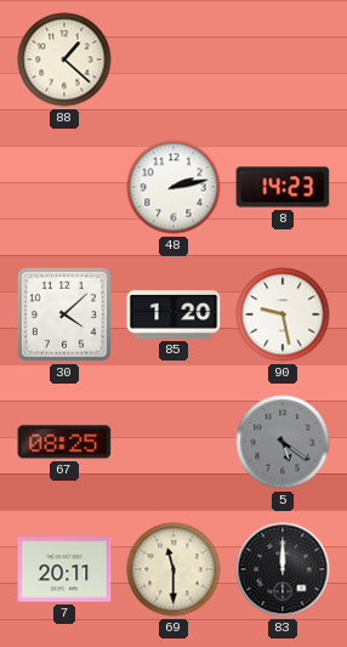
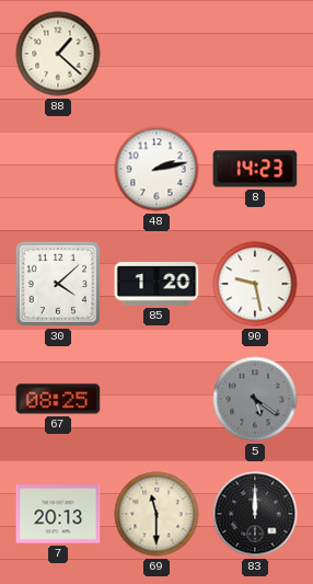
7: 20:11 -> 20:13
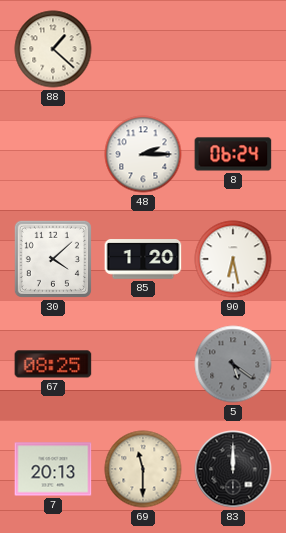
48: 2:13 -> 2:15
8: 14:23 -> 06:24
90: 9:28 -> 6:28
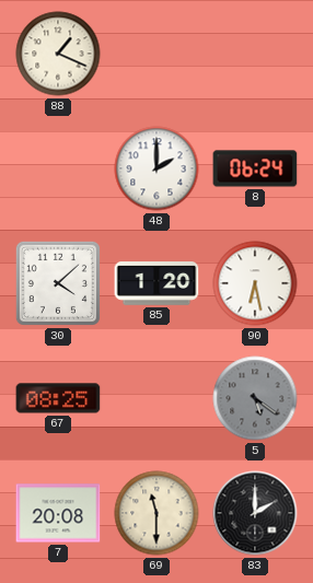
88: 1:22 -> 1:19
48: 2:15 -> 2:00
7: 20:13 -> 20:08
83: 12:00 -> 2:00
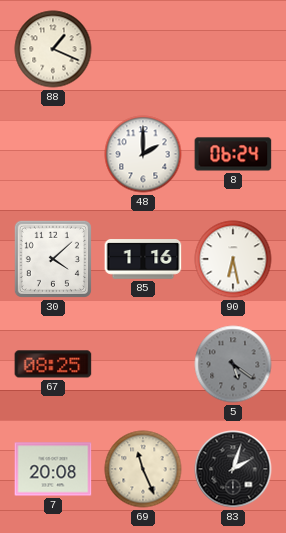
85: 1:20 -> 1:16
69: 11:30 -> 11:26
83: 2:00 -> 2:03
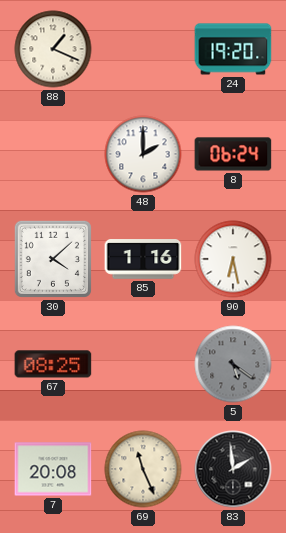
24: none -> 19:20
83: 2:03 -> 1:59
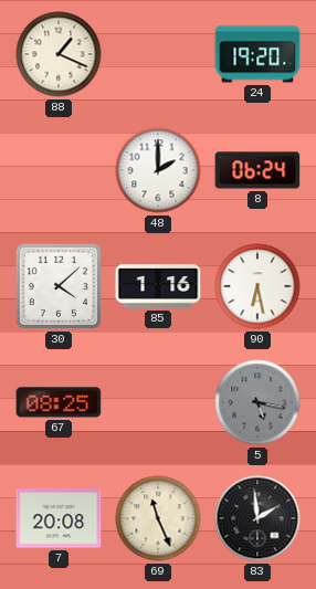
5: 5:21 -> 5:17
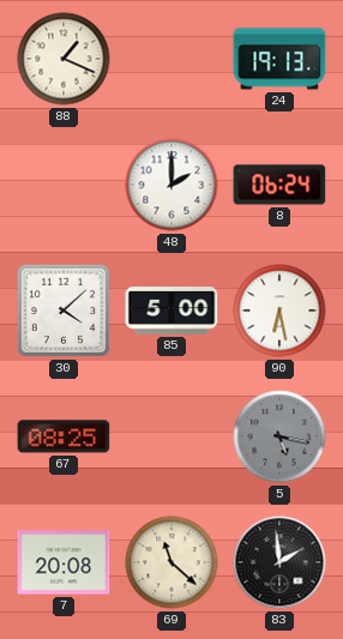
24: 19:20 -> 19:13
85: 1:16 -> 5:00
69: 11:26 -> 11:22
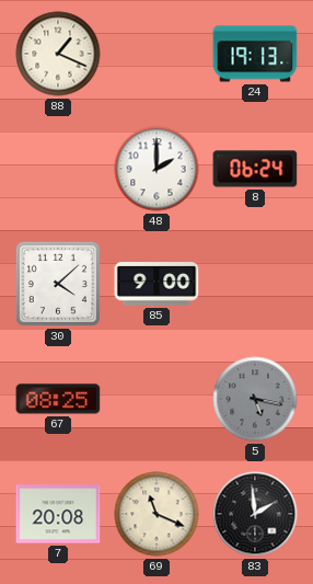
85: 5:00 -> 9:00
90: 6:28 -> none
69: 11:22 -> 11:19
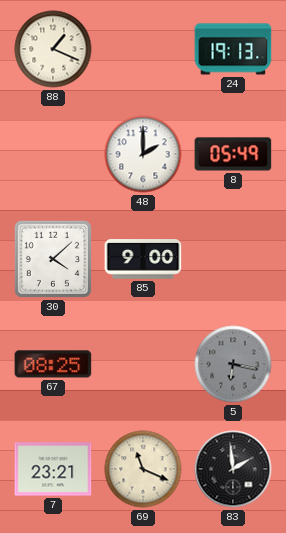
8: 06:24 -> 05:49
5: 5:17 -> 6:17
7: 20:08 -> 23:21
